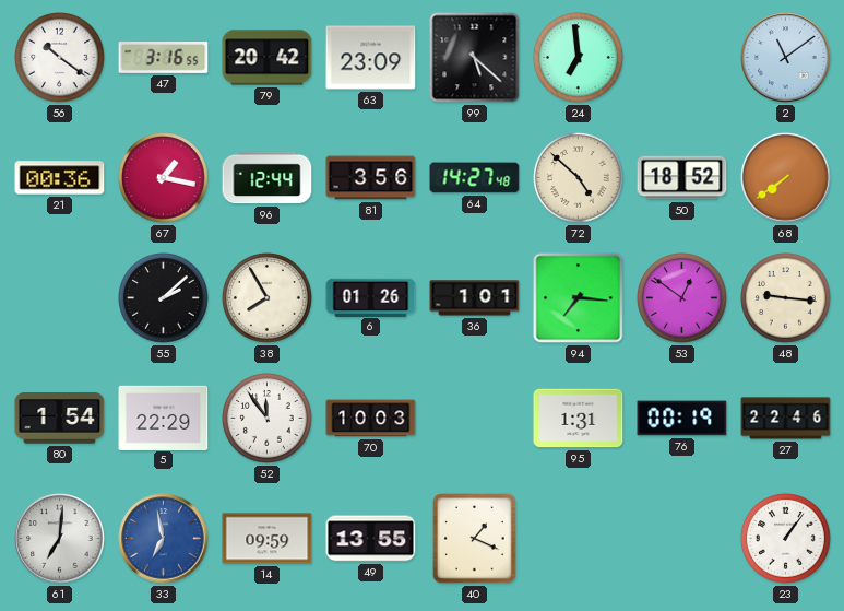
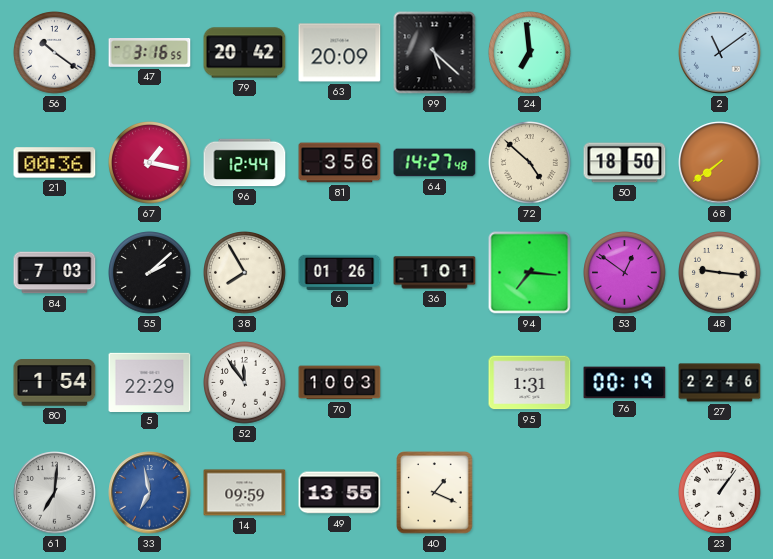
63: 23:09 -> 20:09
50: 18:52 -> 18:50
84: none -> 7:03
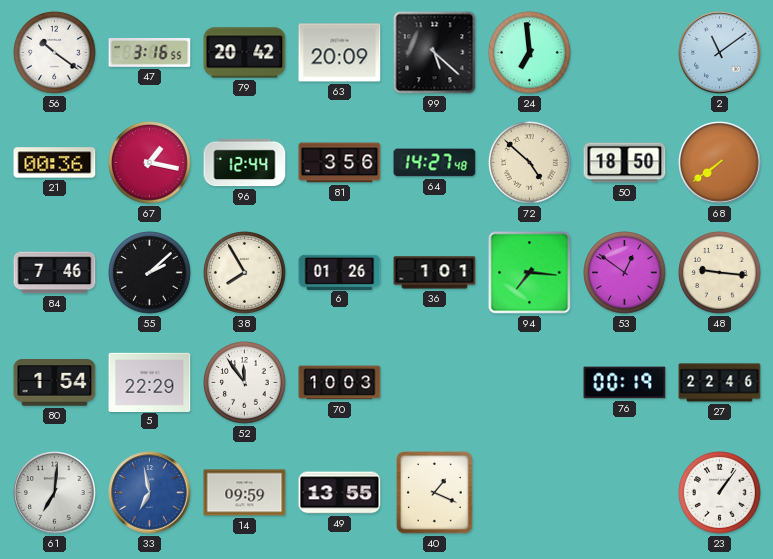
84: 7:03 -> 7:46
95: 1:31 -> none
